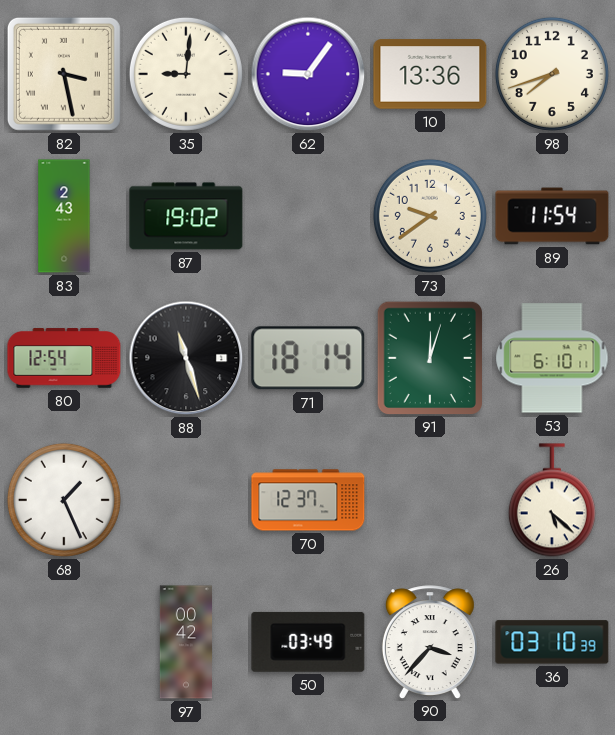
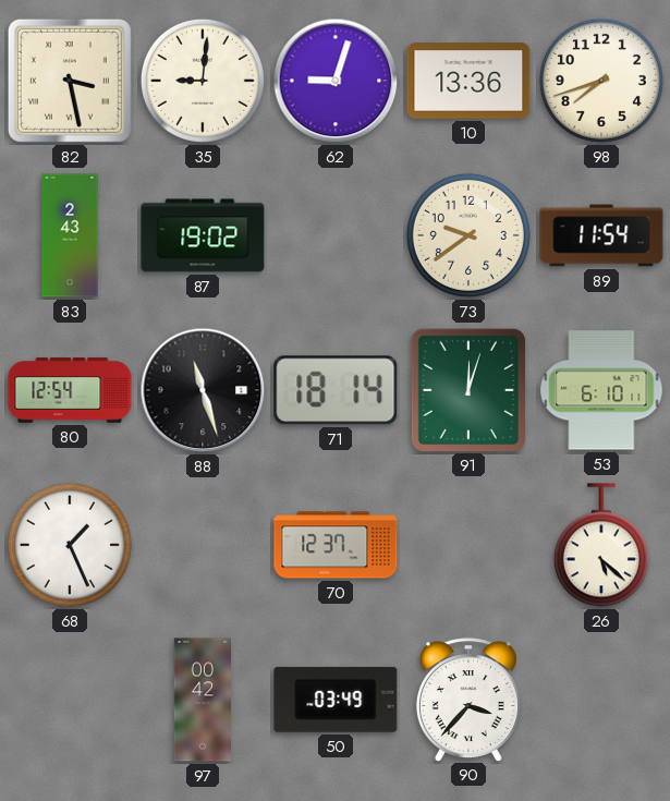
62: 9:06 -> 9:03
36: 03:10 -> none
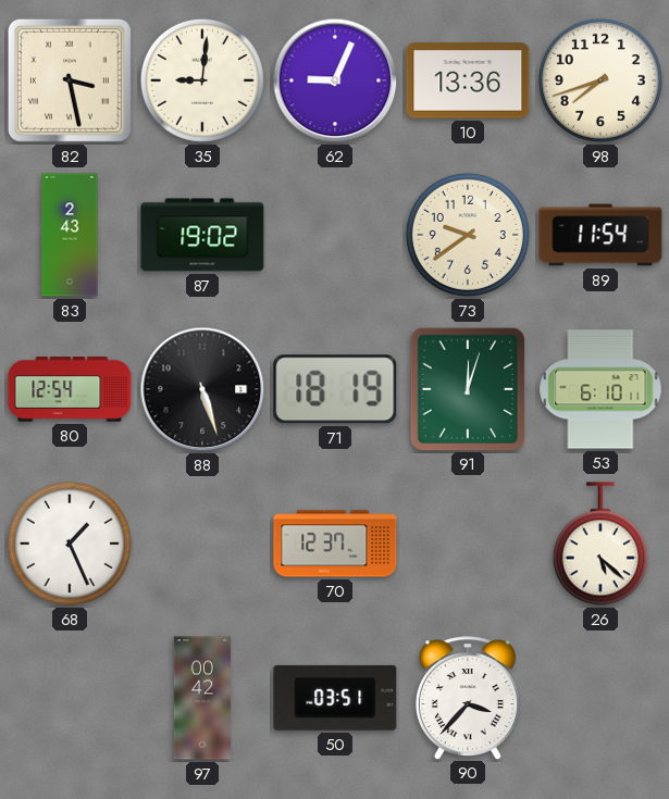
62: 9:03 -> 9:04
88: 11:27 -> 5:27
71: 18:14 -> 18:19
50: 03:49 -> 03:51
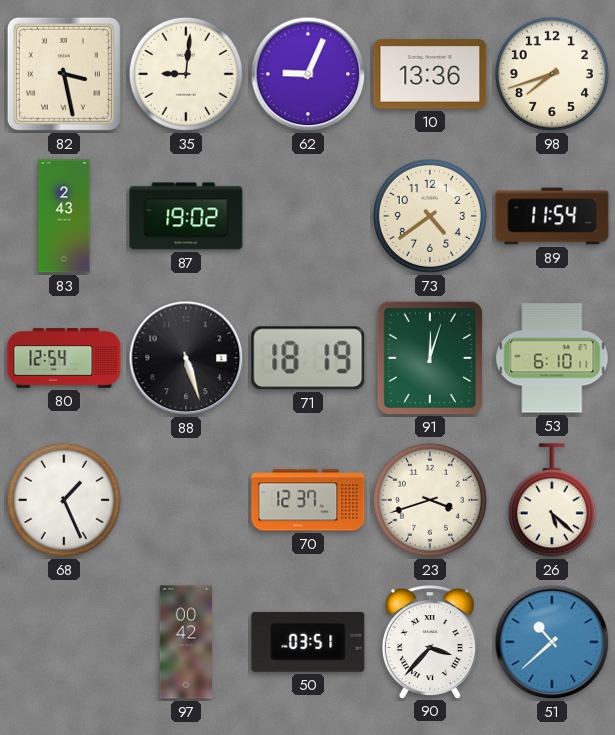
73: 9:39 -> 4:39
23: none -> 3:42
51: none -> 10:38
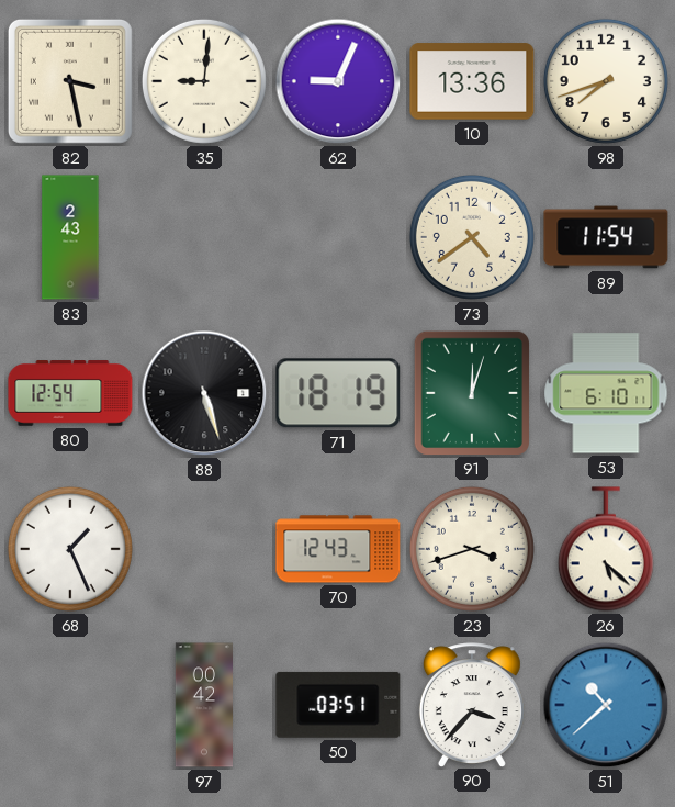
87: 19:02 -> none
70: 12:37 -> 12:43
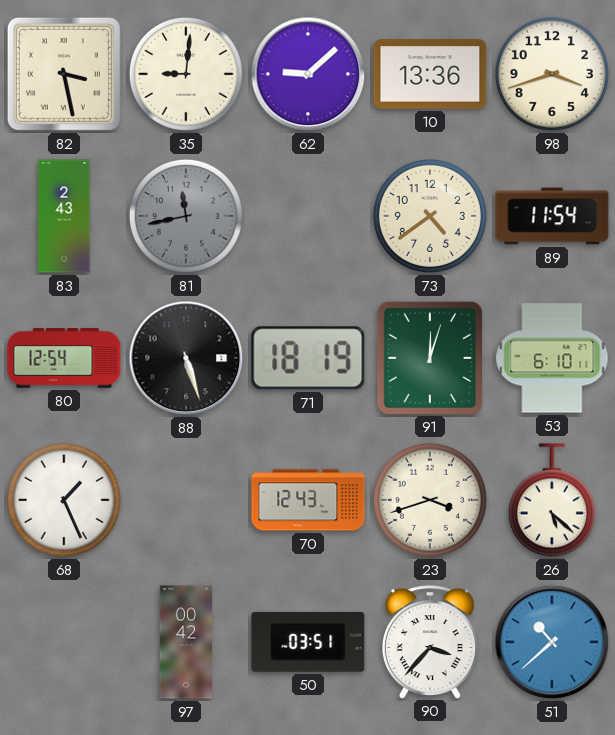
62: 9:04 -> 9:08
98: 7:42 -> 3:42
81: none -> 11:43
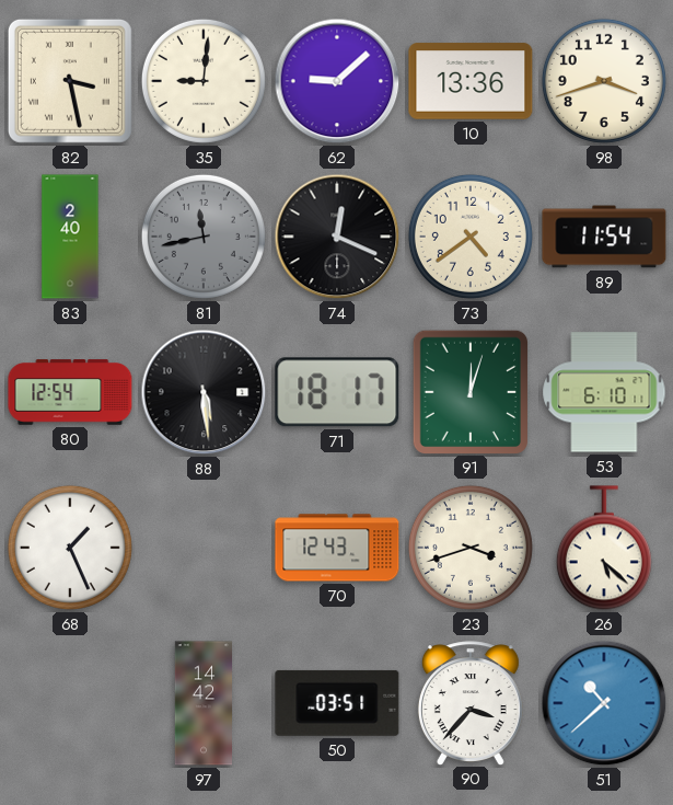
83: 2:43 -> 2:40
74: none -> 12:19
88: 5:27 -> 5:29
71: 18:19 -> 18:17
97: 00:42 -> 14:42
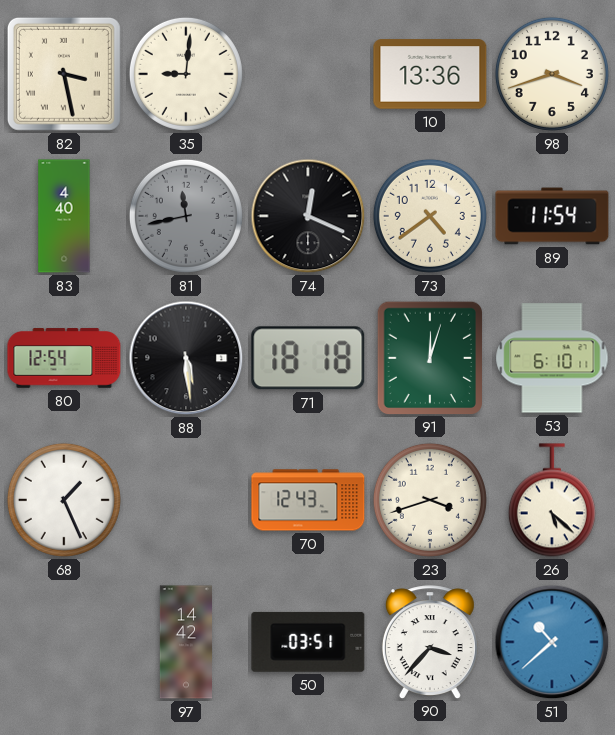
62: 9:08 -> none
83: 2:40 -> 4:40
71: 18:17 -> 18:18
